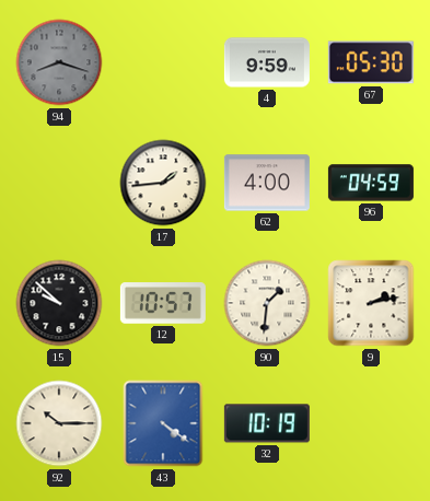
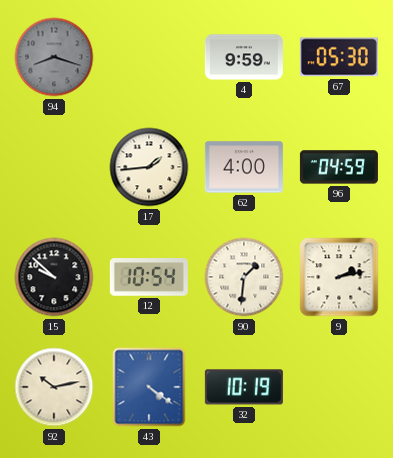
12: 10:57 -> 10:54
92: 10:15 -> 10:13
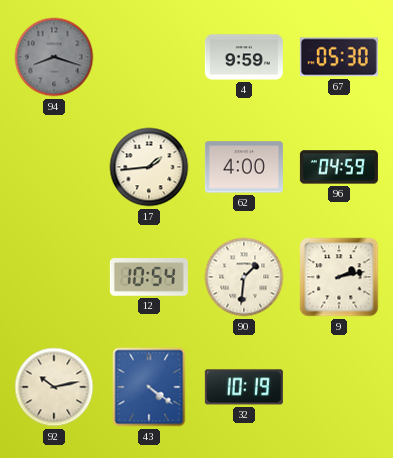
15: 9:52 -> none
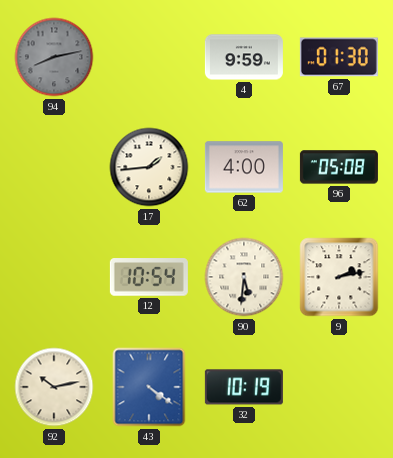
94: 8:18 -> 8:13
67: 05:30 -> 01:30
96: 04:59 -> 05:08
90: 1:31 -> 5:31
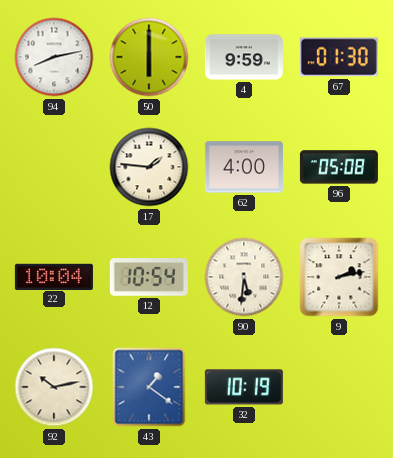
94 dial: grey -> white
50: none -> 6:00
17: 1:44 -> 1:46
22: none -> 10:04
43: 4:21 -> 1:21
